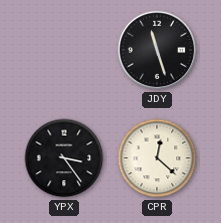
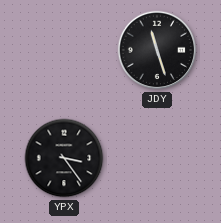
CPR: 12:22 -> none
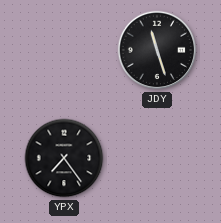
YPX: 3:24 -> 7:24
